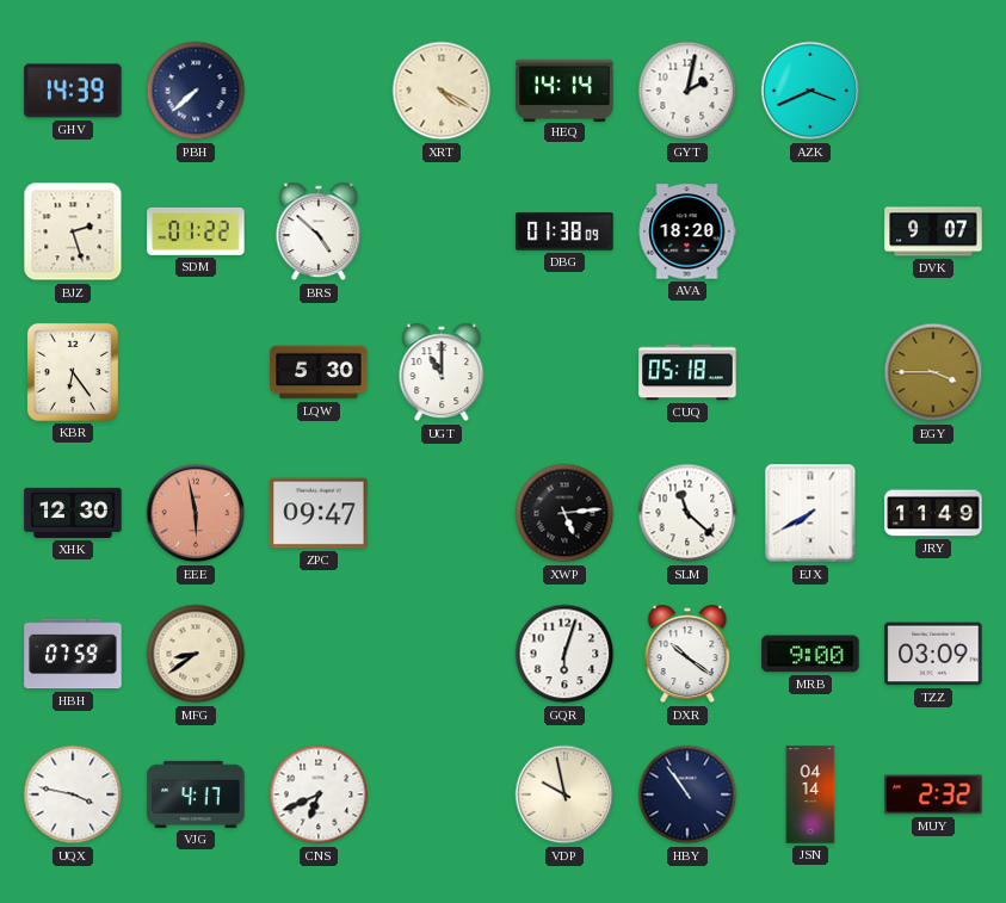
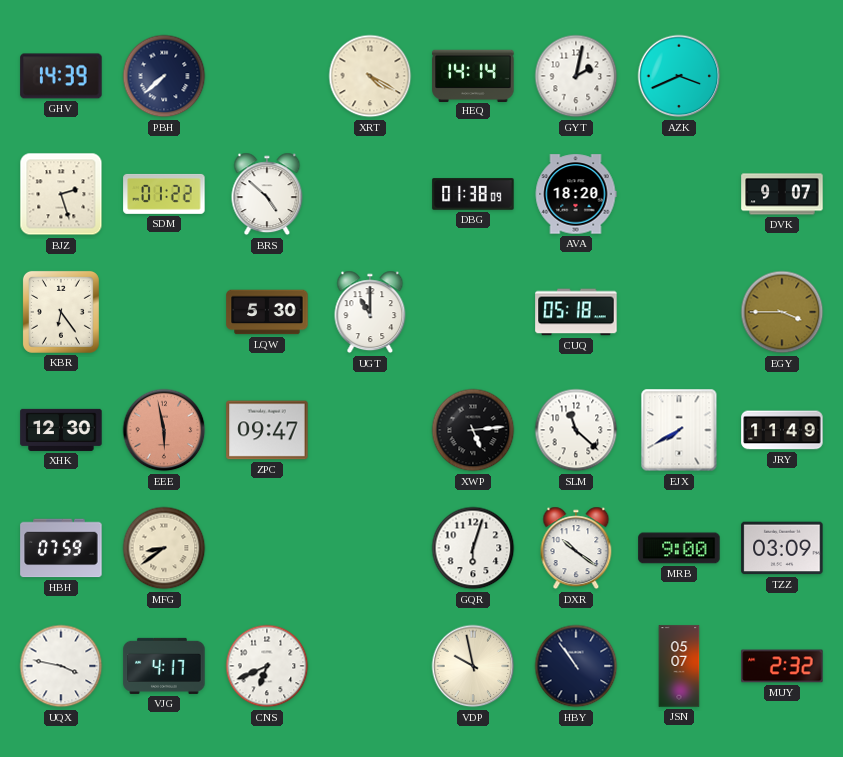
JSN: 04:14 -> 05:07
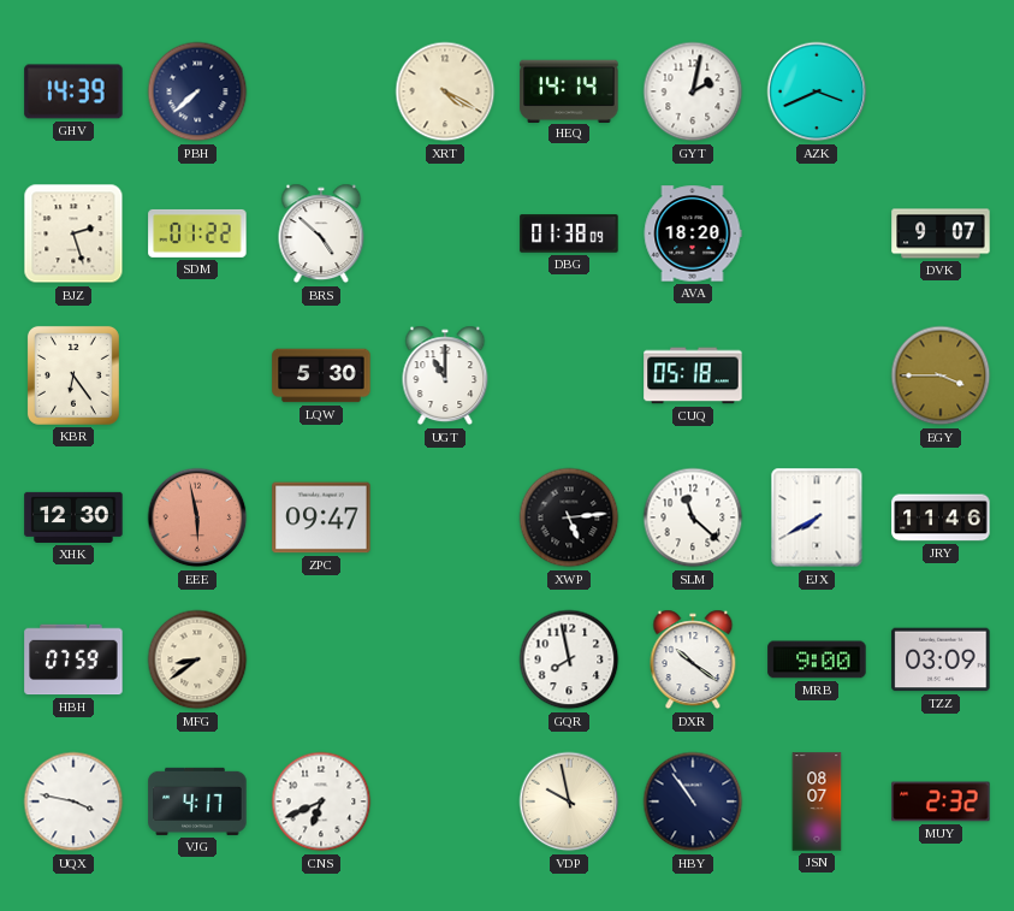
JRY: 11:49 -> 11:46
GQR: 6:03 -> 7:58
JSN: 05:07 -> 08:07
